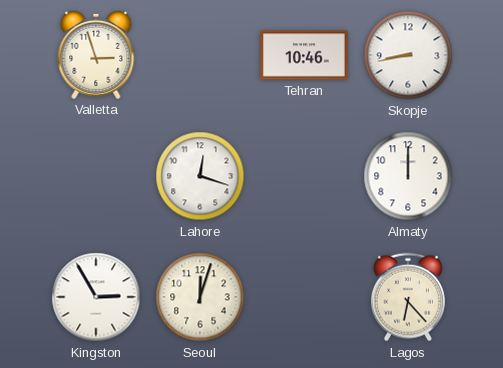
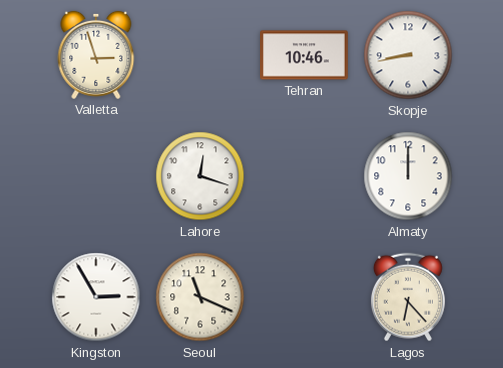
Seoul: 12:03 -> 11:19
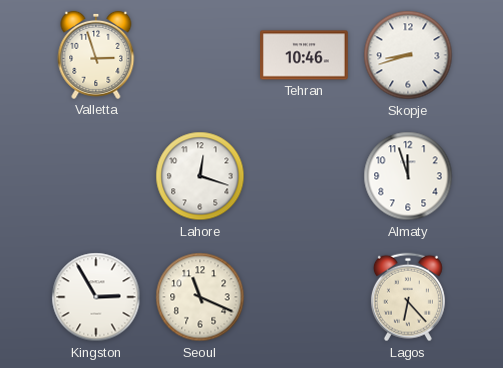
Skopje: 8:43 -> 8:42
Almaty: 12:00 -> 11:57
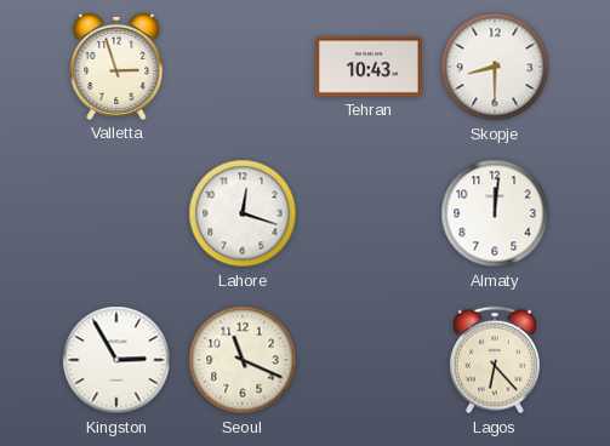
Tehran: 10:46 -> 10:43
Skopje: 8:42 -> 8:30
Almaty: 11:57 -> 12:01
